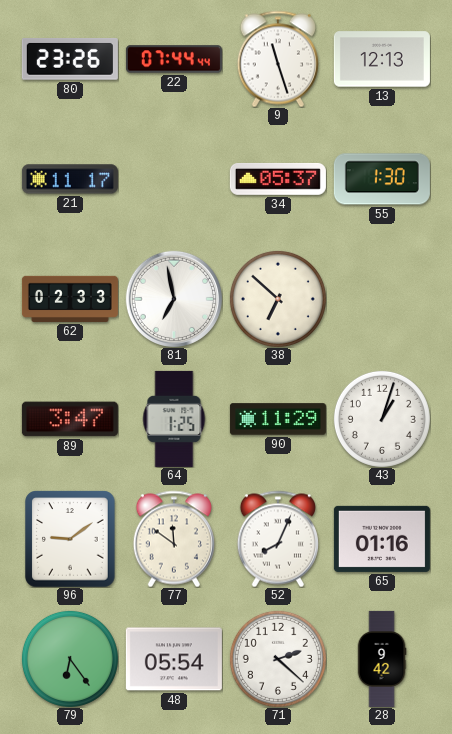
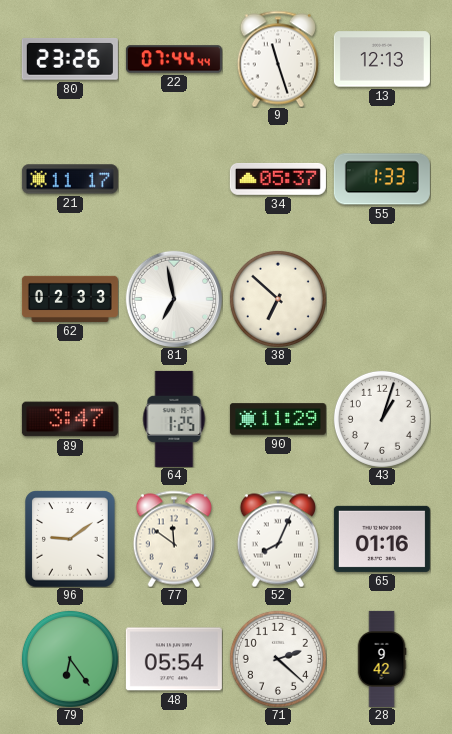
55: 1:30 -> 1:33
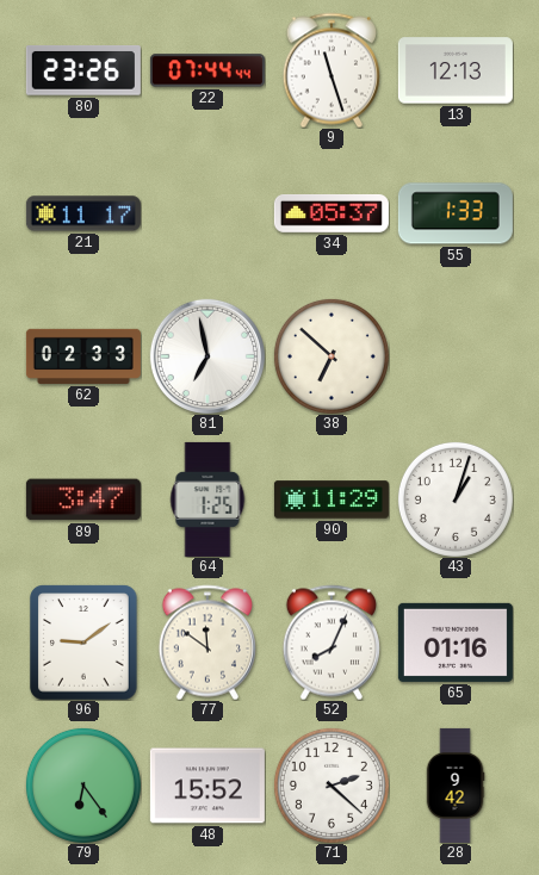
48: 05:54 -> 15:52
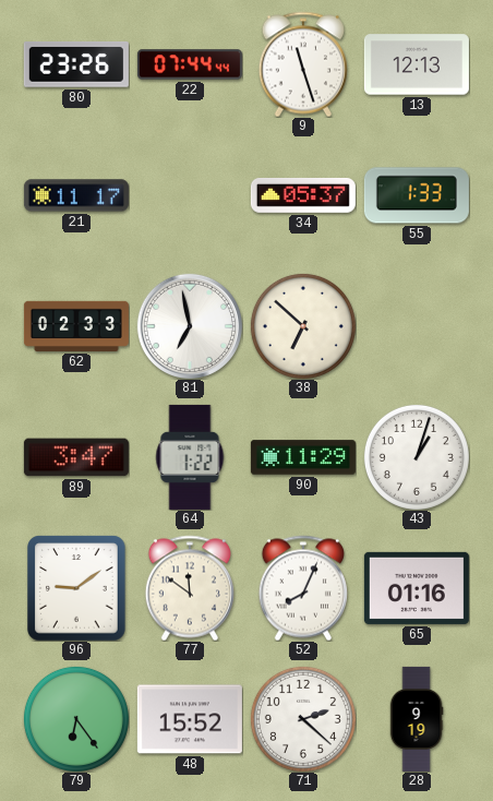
64: 1:25 -> 1:22
28: 9:42 -> 9:19
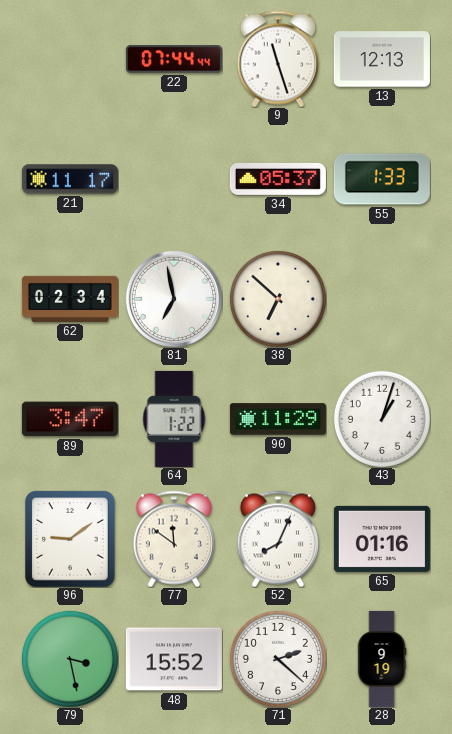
80: 23:26 -> none
62: 02:33 -> 02:34
79: 6:24 -> 3:28
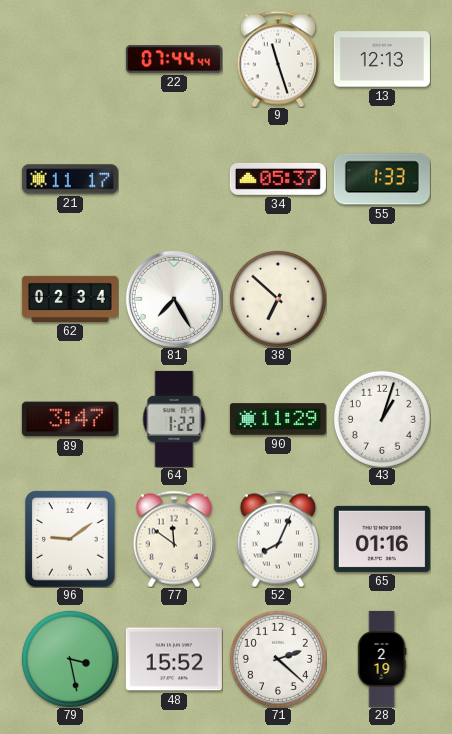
81: 6:58 -> 7:25
28: 9:19 -> 2:19
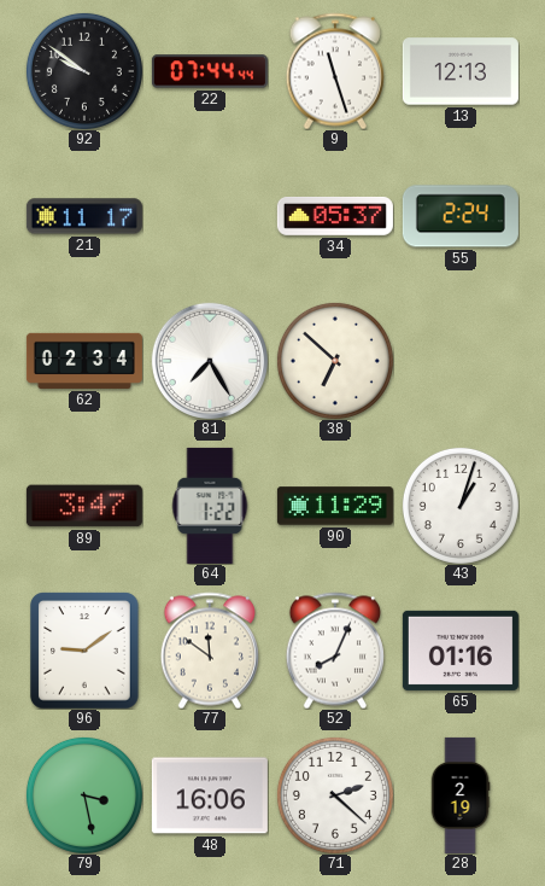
92: none -> 9:51
55: 1:33 -> 2:24
48: 15:52 -> 16:06
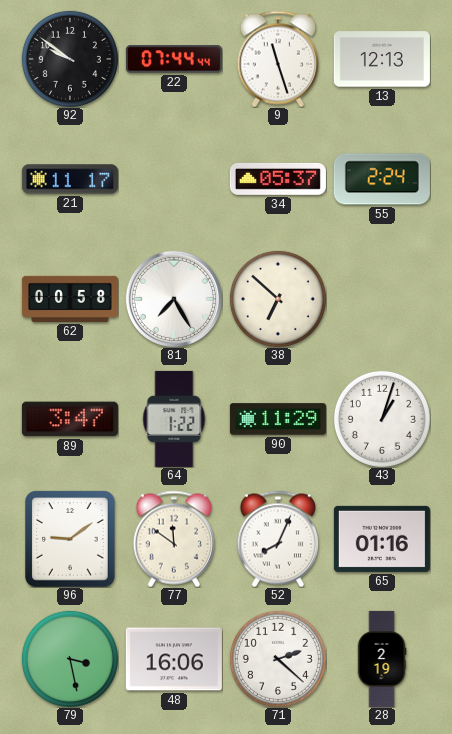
62: 02:34 -> 00:58
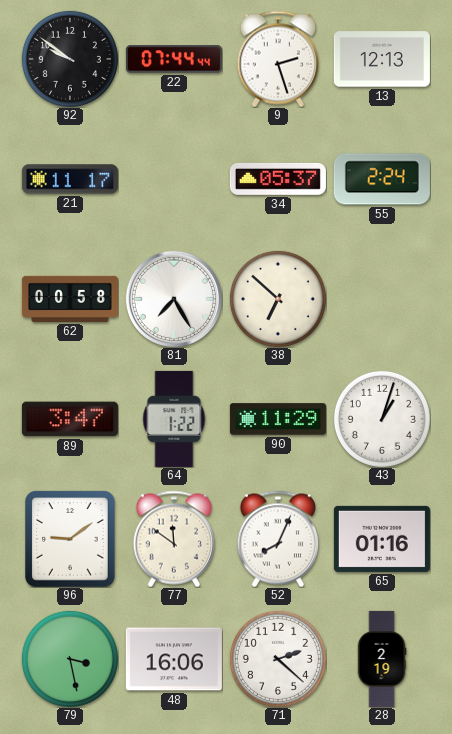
9: 11:27 -> 2:27
